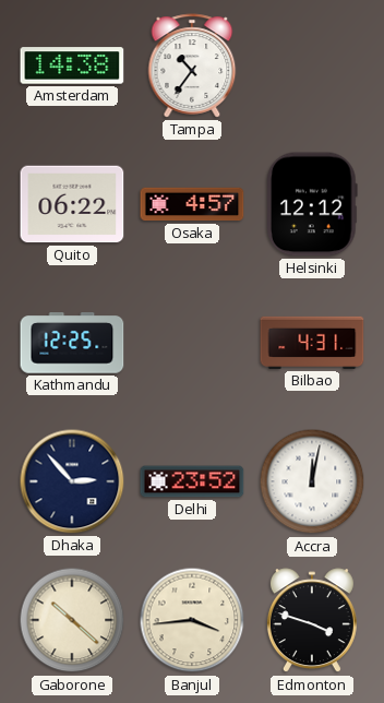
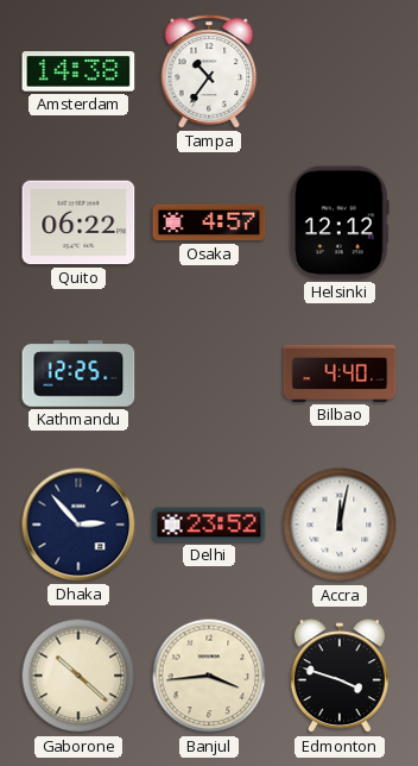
Bilbao: 4:31 -> 4:40
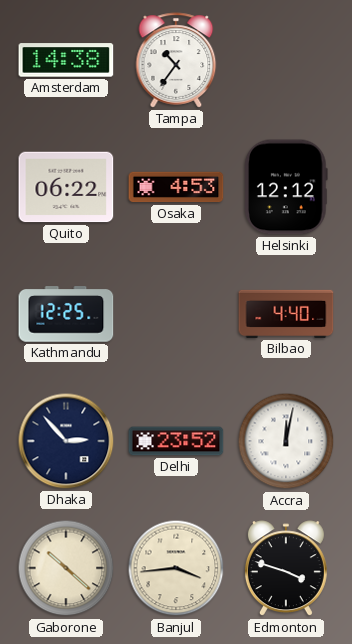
Osaka: 4:57 -> 4:53
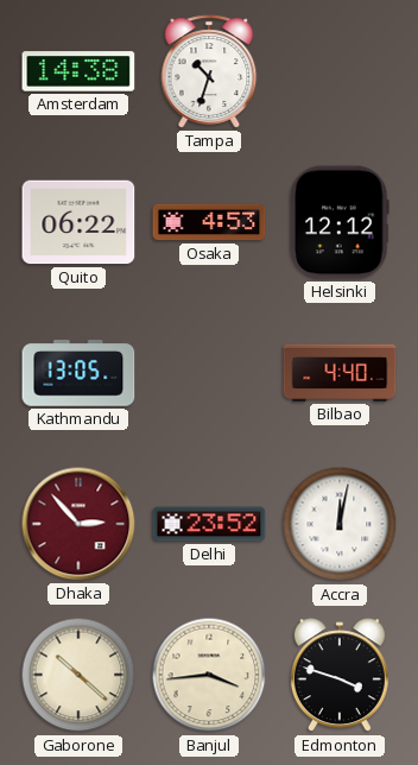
Tampa: 10:36 -> 10:33
Kathmandu: 12:25 -> 13:05
Dhaka dial: navy -> burgundy
